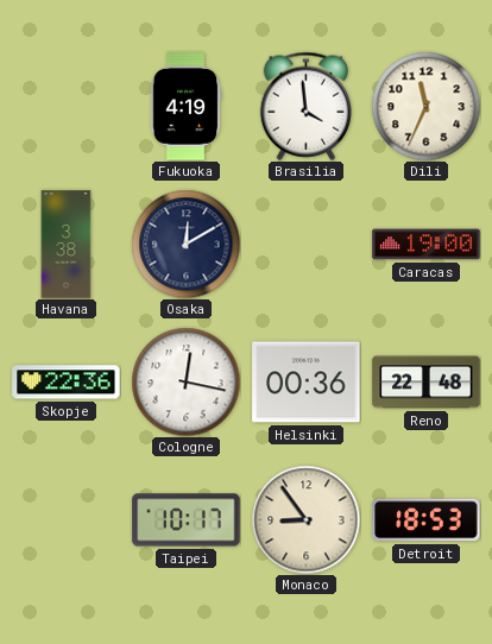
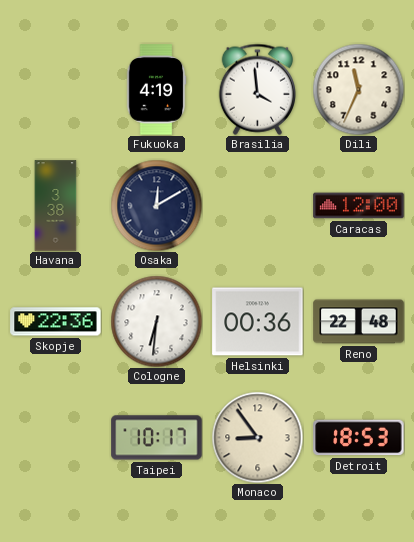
Caracas: 19:00 -> 12:00
Cologne: 12:17 -> 6:31
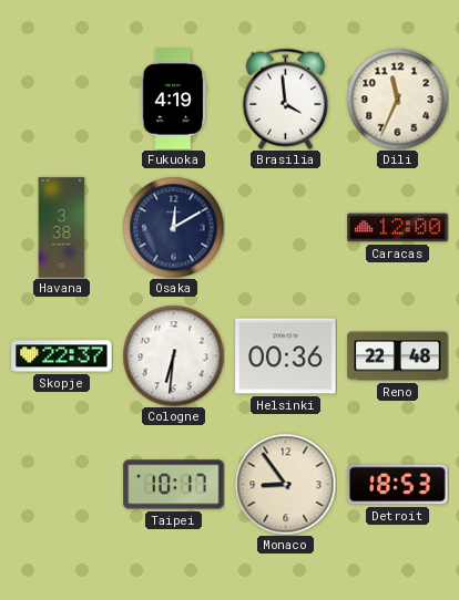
Skopje: 22:36 -> 22:37
